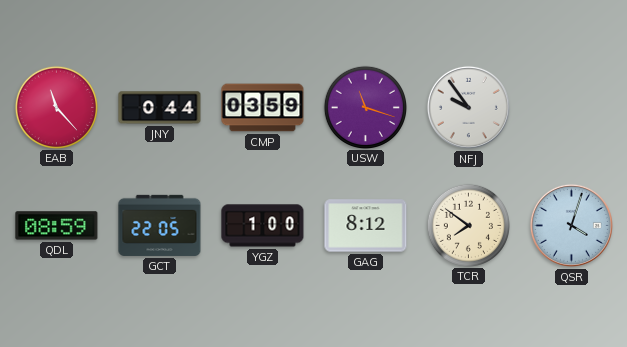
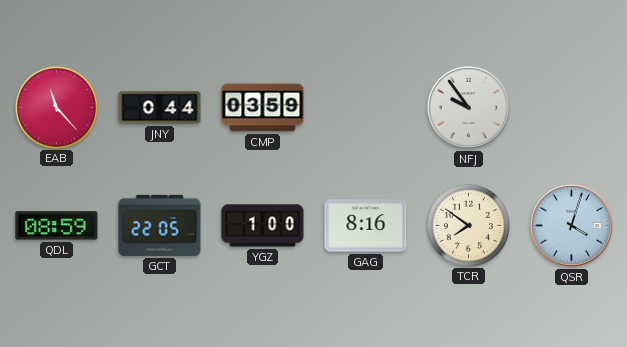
USW: 11:18 -> none
GAG: 8:12 -> 8:16
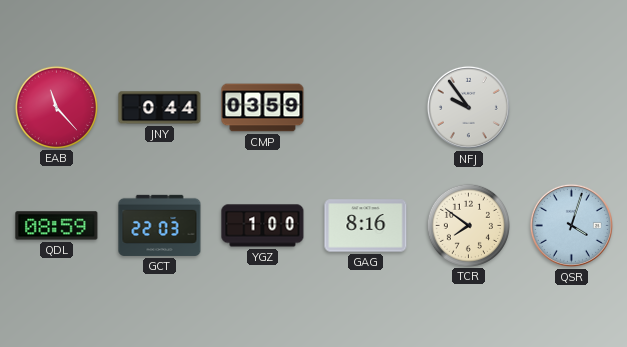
GCT: 22:05 -> 22:03
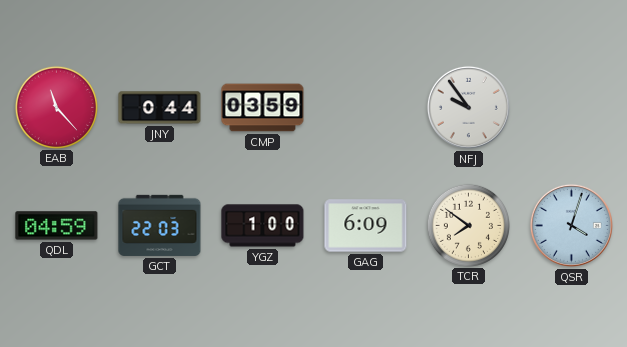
QDL: 08:59 -> 04:59
GAG: 8:16 -> 6:09
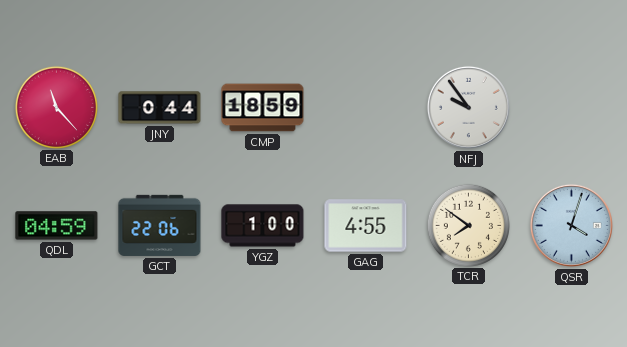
CMP: 03:59 -> 18:59
GCT: 22:03 -> 22:06
GAG: 6:09 -> 4:55
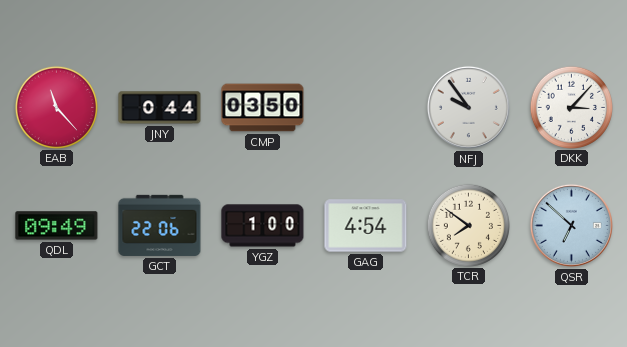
CMP: 18:59 -> 03:50
DKK: none -> 3:07
QDL: 04:59 -> 09:49
GAG: 4:55 -> 4:54
QSR: 4:03 -> 6:52
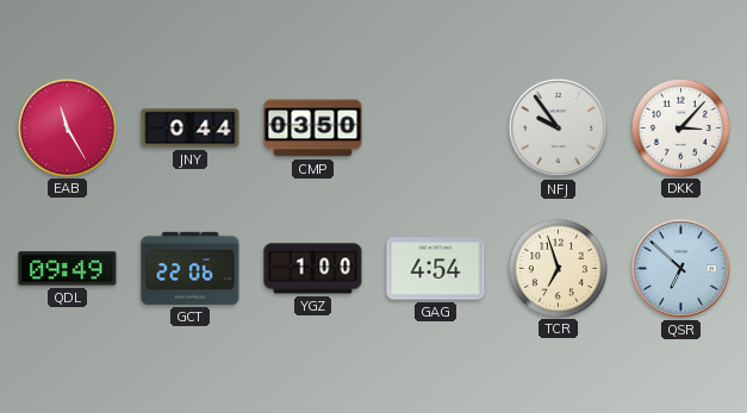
EAB: 11:23 -> 11:25
TCR: 7:51 -> 6:57
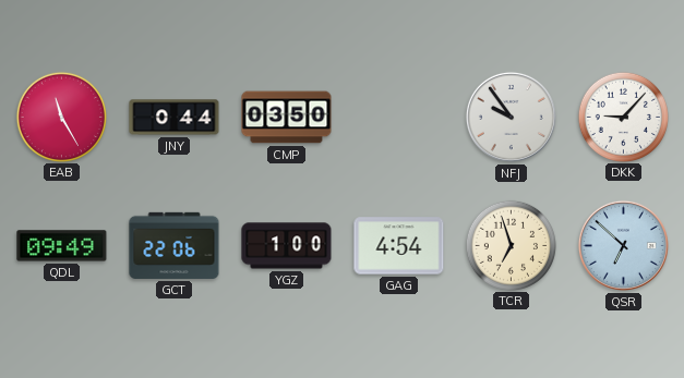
DKK: 3:07 -> 9:07
